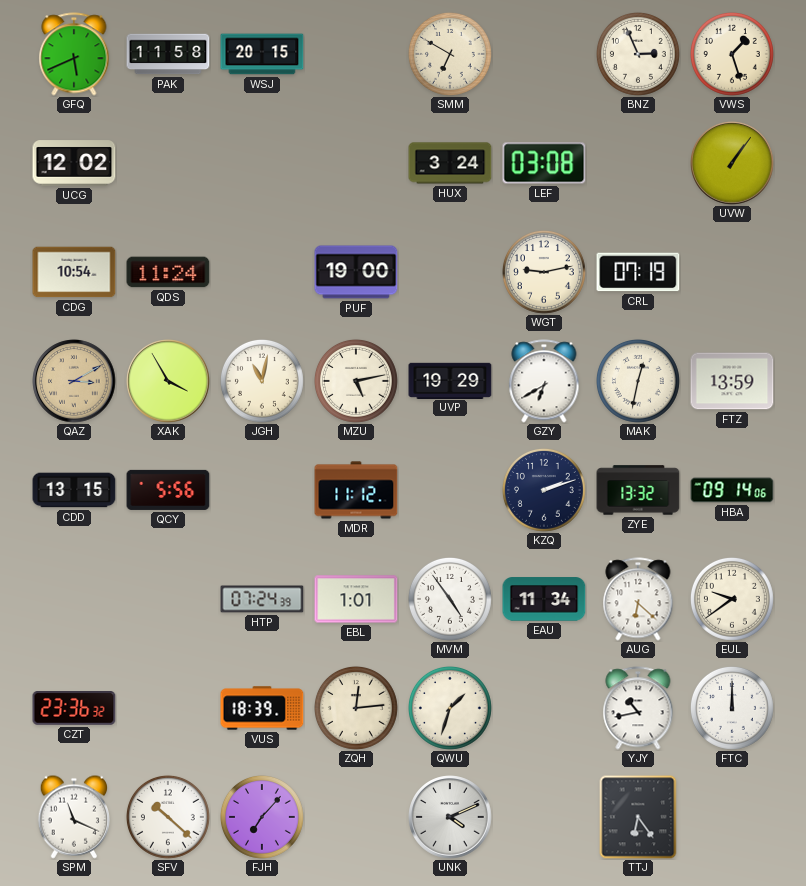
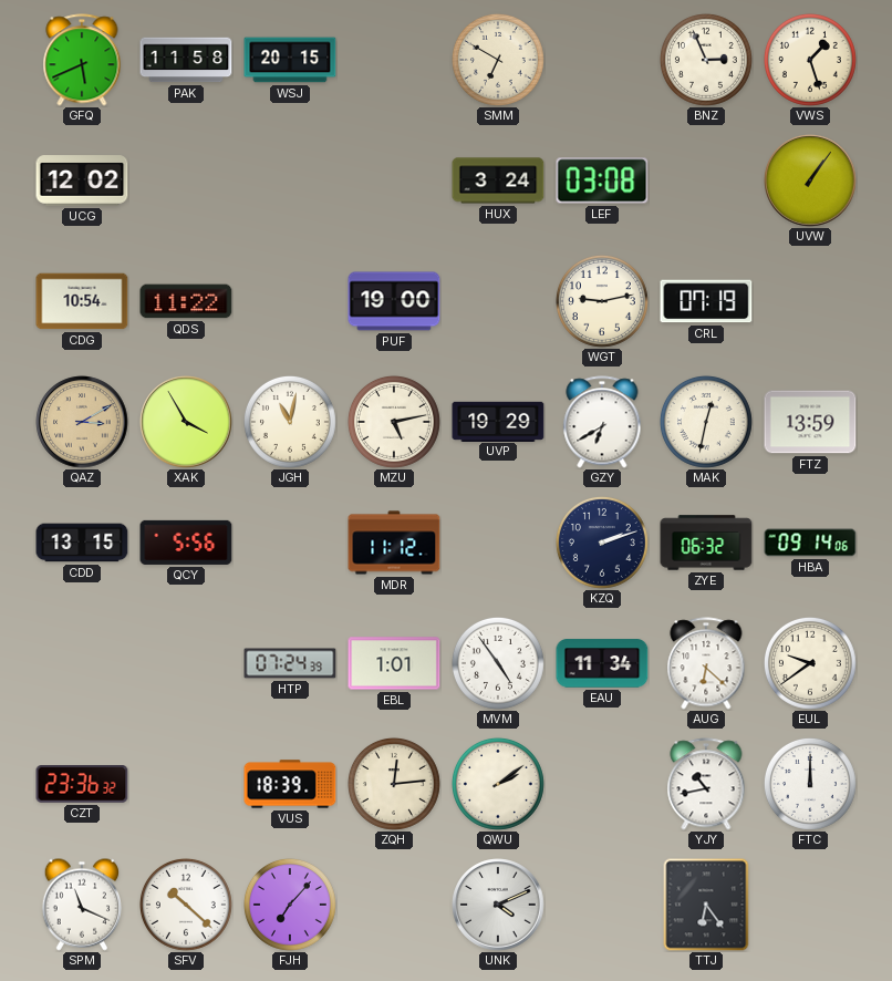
QDS: 11:24 -> 11:22
ZYE: 13:32 -> 06:32
QWU: 1:33 -> 2:09
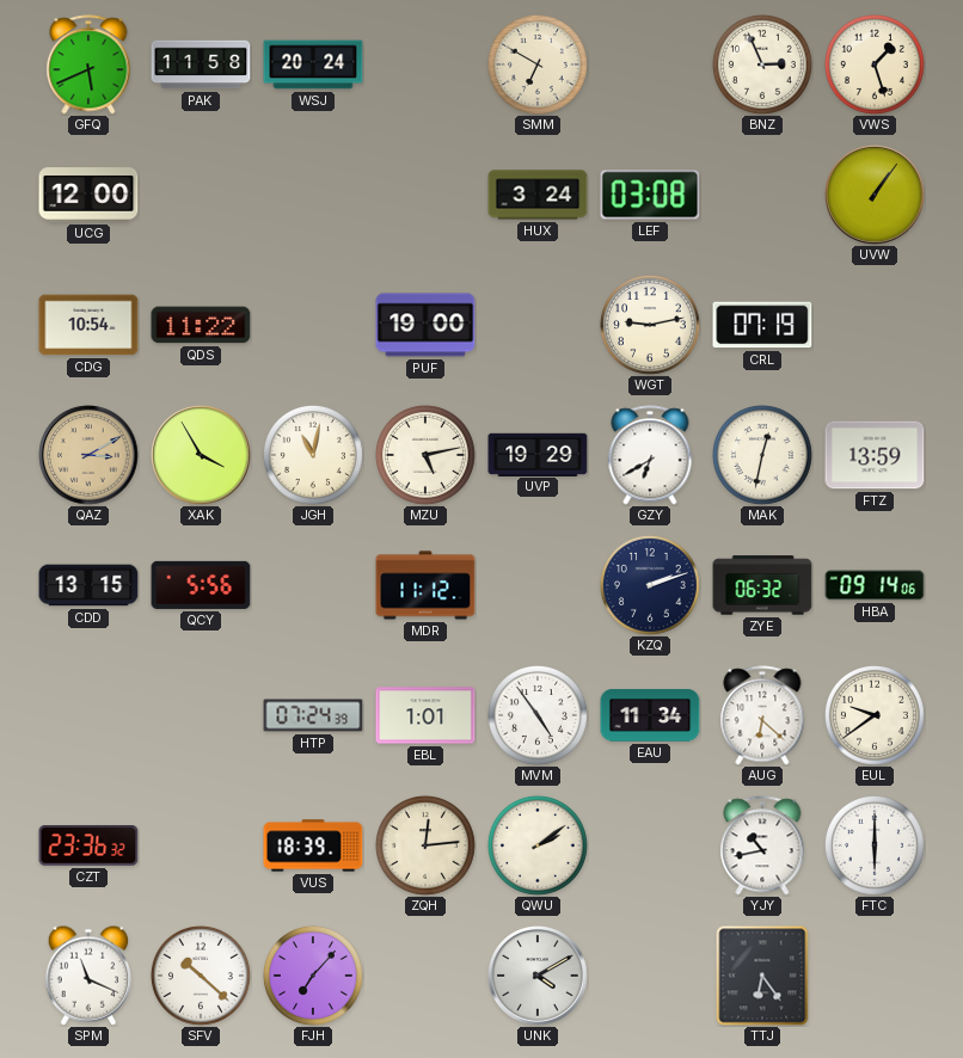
WSJ: 20:15 -> 20:24
UCG: 12:02 -> 12:00
FTC: 12:00 -> 6:00
UNK: 4:11 -> 4:10
